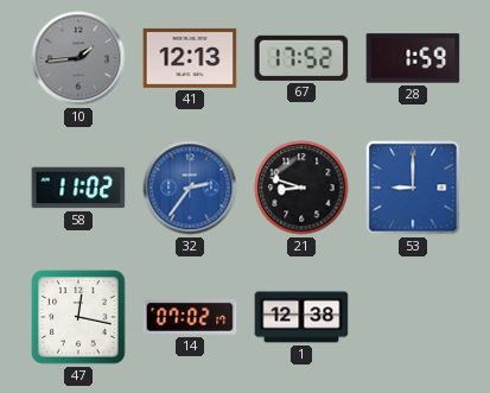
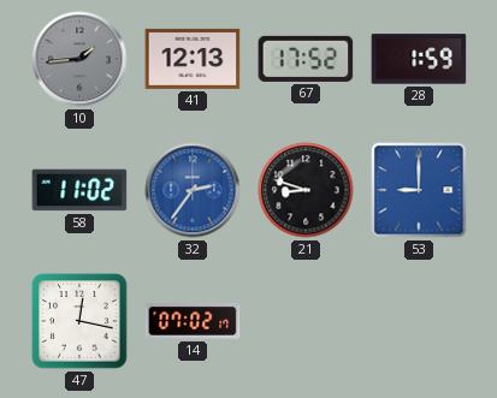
1: 12:38 -> none
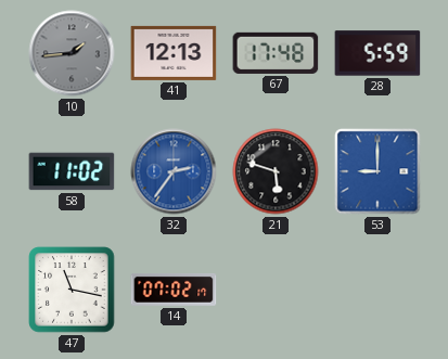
67: 17:52 -> 17:48
28: 1:59 -> 5:59
21: 8:48 -> 5:48
47: 12:17 -> 11:17
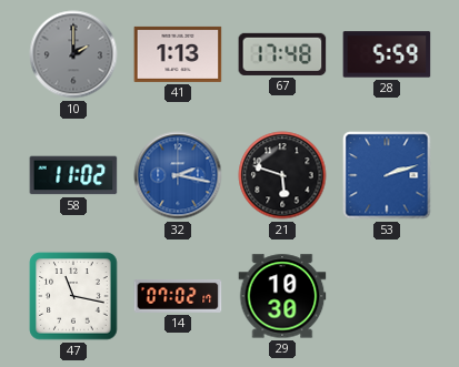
10: 1:44 -> 2:00
41: 12:13 -> 1:13
32: 2:36 -> 2:17
53: 9:00 -> 2:12
29: none -> 10:30
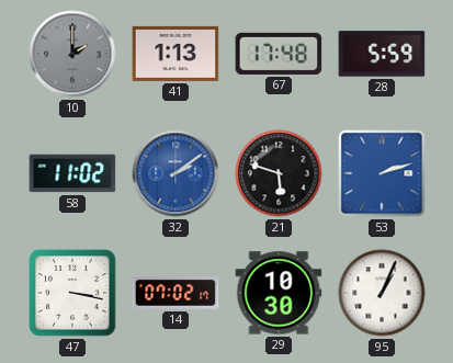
32: 2:17 -> 2:09
47: 11:17 -> 3:17
95: none -> 1:04
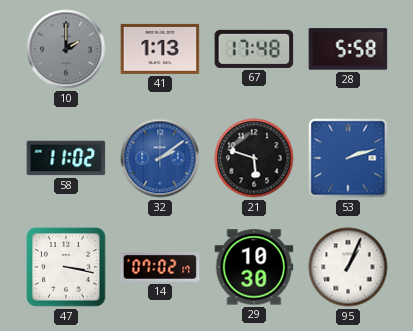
28: 5:59 -> 5:58
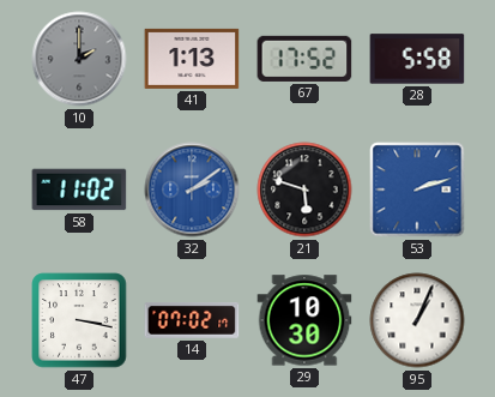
67: 17:48 -> 17:52
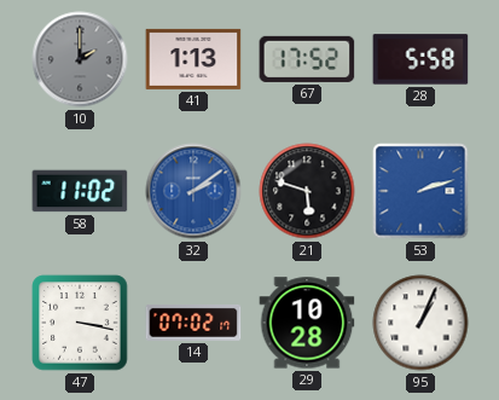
29: 10:30 -> 10:28
